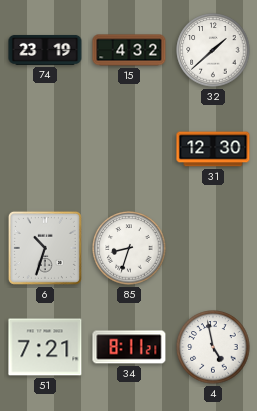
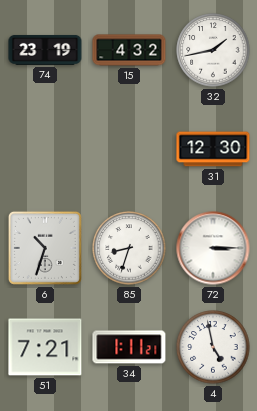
32: 1:38 -> 1:43
72: none -> 3:15
34: 8:11 -> 1:11
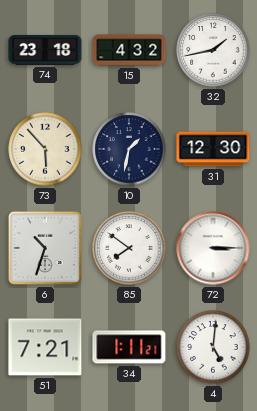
74: 23:19 -> 23:18
73: none -> 5:53
10: none -> 1:32
85: 8:33 -> 7:51
4: 4:58 -> 5:01
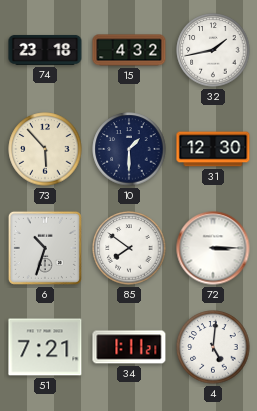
10: 1:32 -> 1:30
